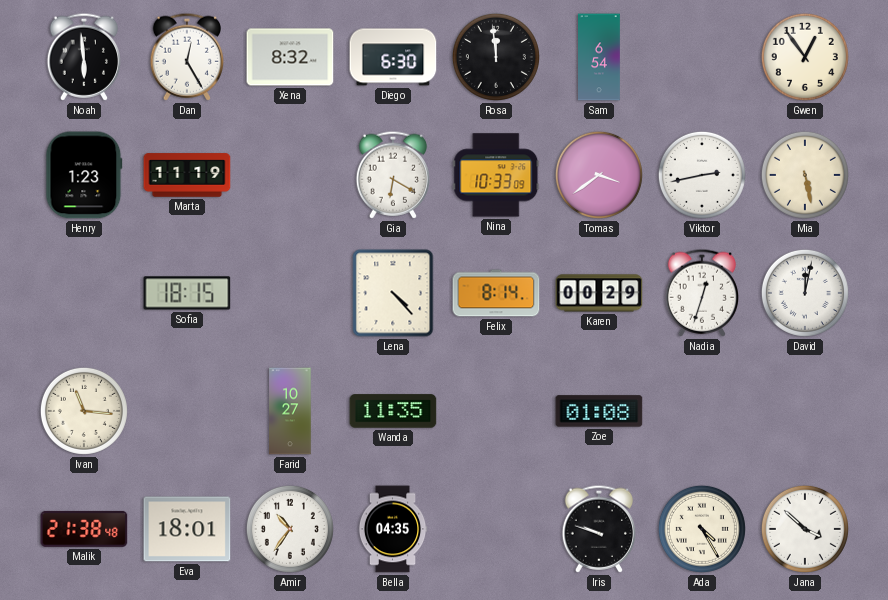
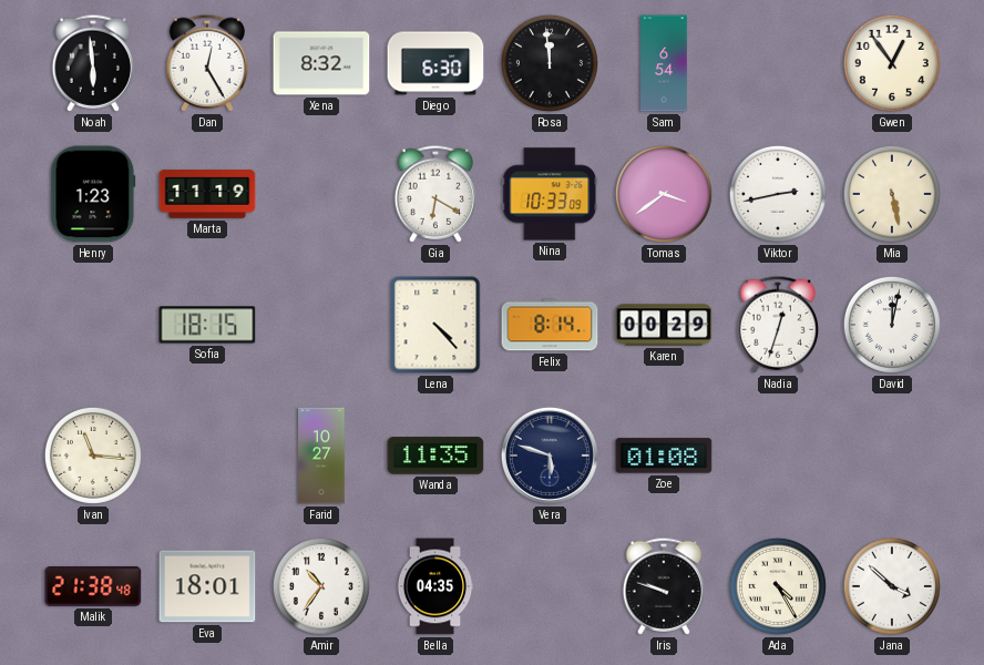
Vera: none -> 5:48
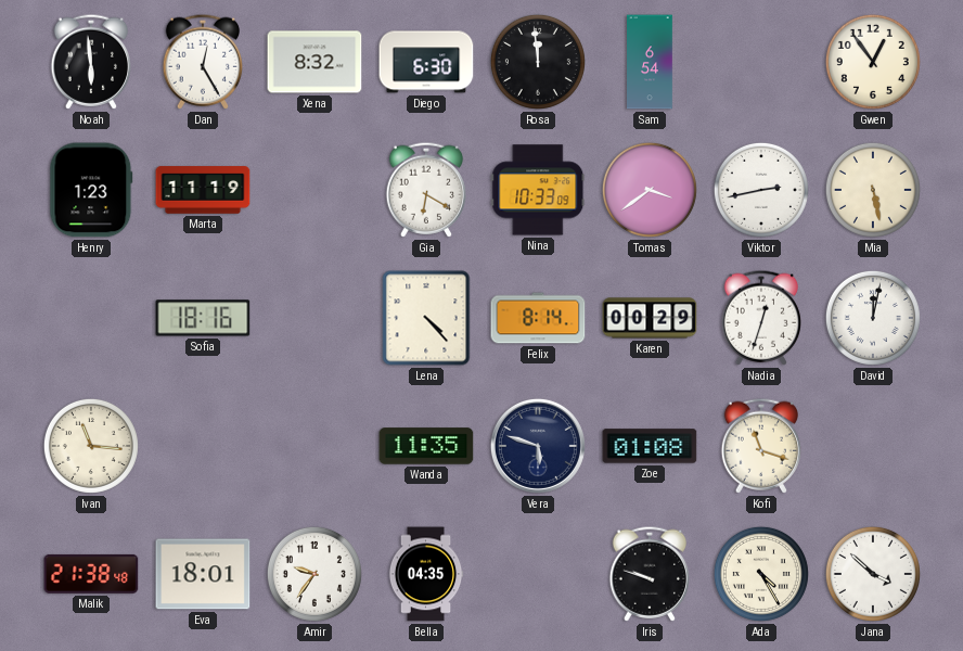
Sofia: 18:15 -> 18:16
Farid: 10:27 -> none
Kofi: none -> 11:18
Amir: 10:36 -> 9:36
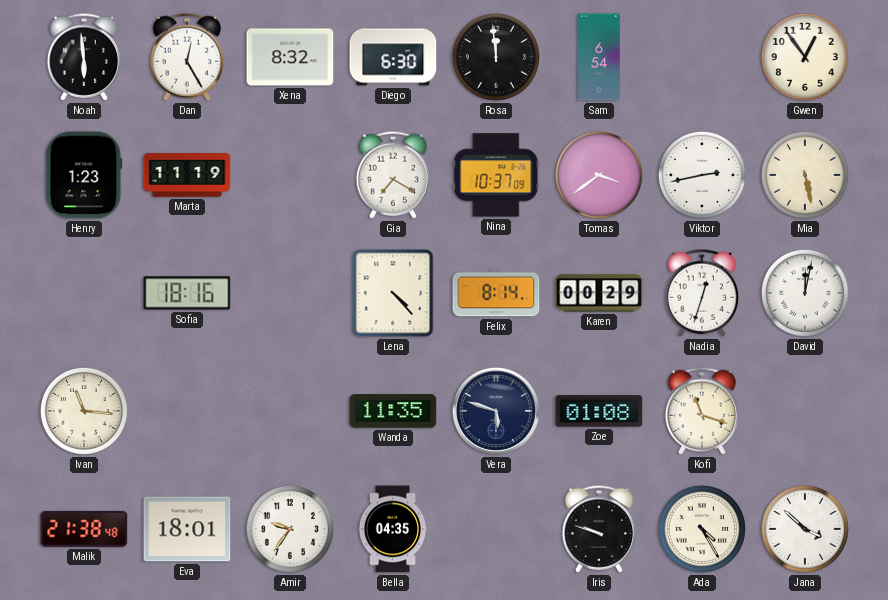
Gia: 6:20 -> 7:20
Nina: 10:33 -> 10:37
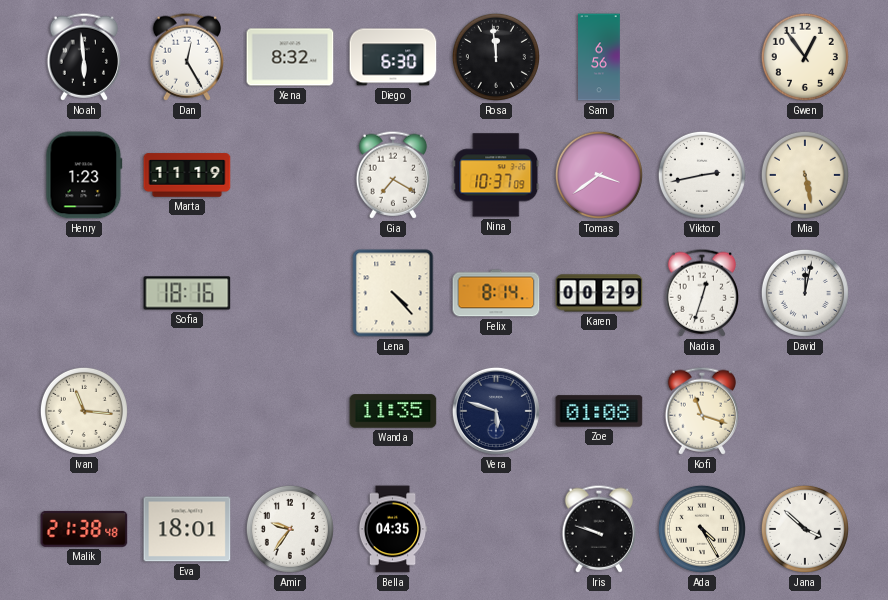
Sam: 6:54 -> 6:56
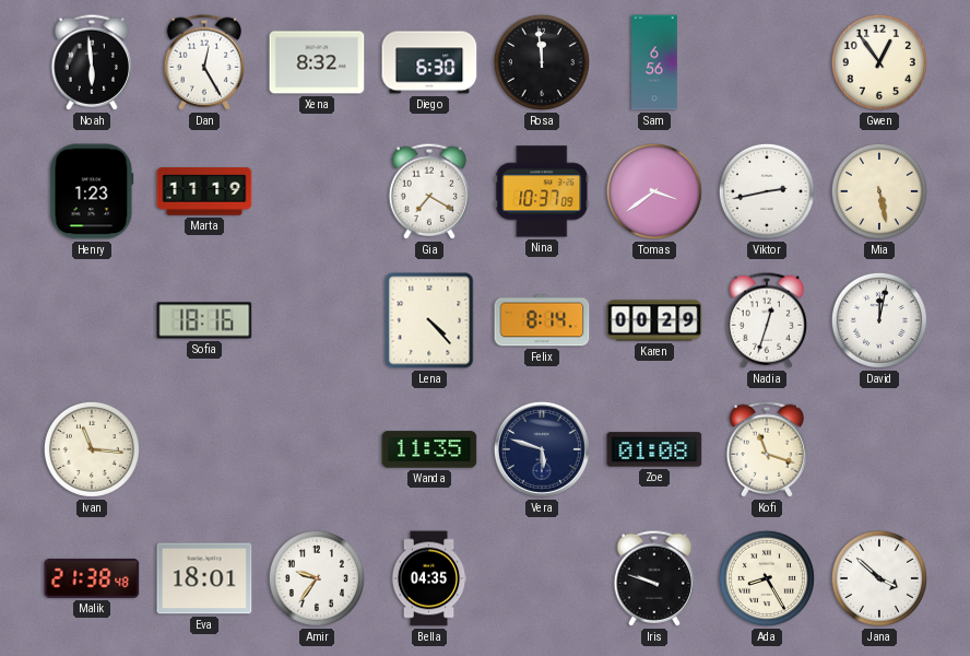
Ada: 4:25 -> 8:25
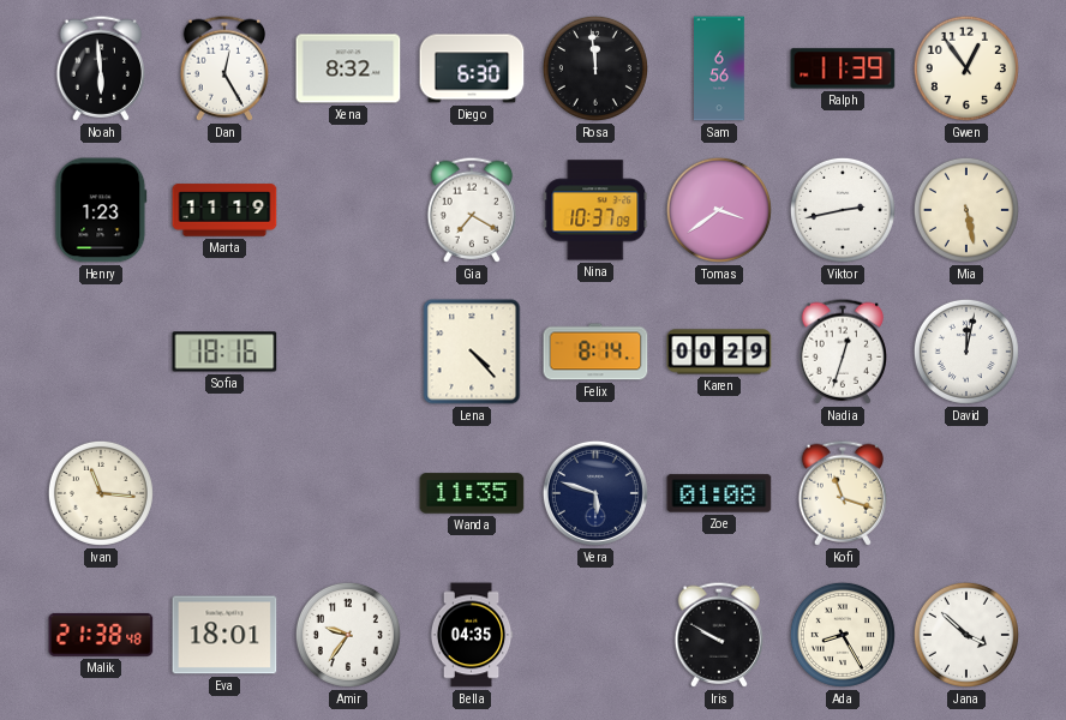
Ralph: none -> 11:39
Iris: 9:48 -> 9:50
